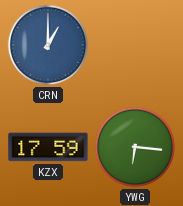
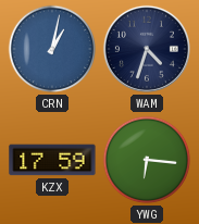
CRN: 1:00 -> 1:02
WAM: none -> 4:33
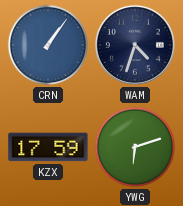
CRN: 1:02 -> 1:06
YWG: 6:16 -> 6:12
